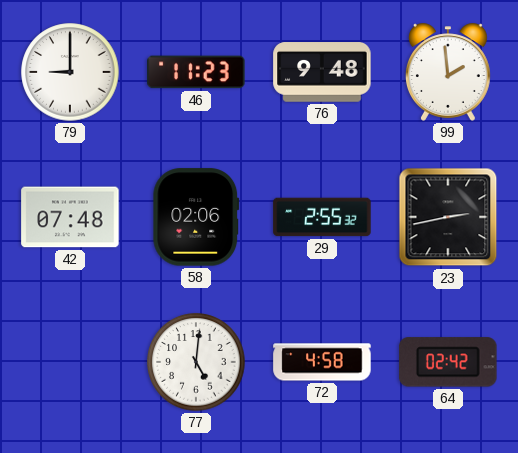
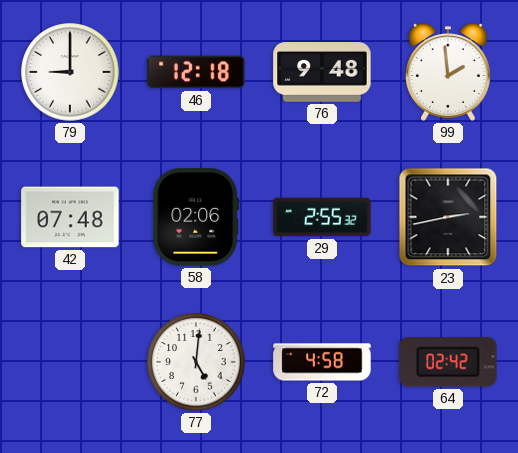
46: 11:23 -> 12:18
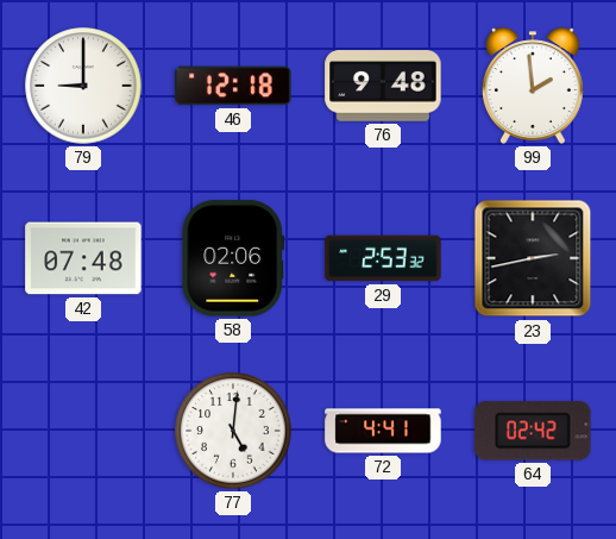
29: 2:55 -> 2:53
72: 4:58 -> 4:41
